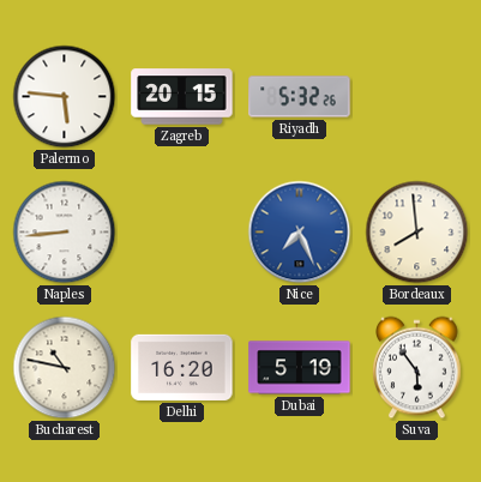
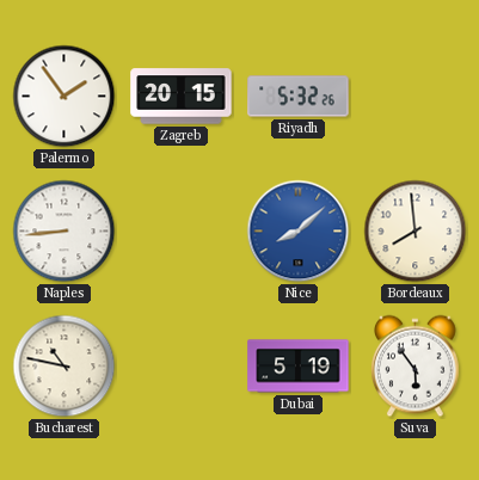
Palermo: 5:46 -> 1:54
Nice: 7:26 -> 8:08
Delhi: 16:20 -> none
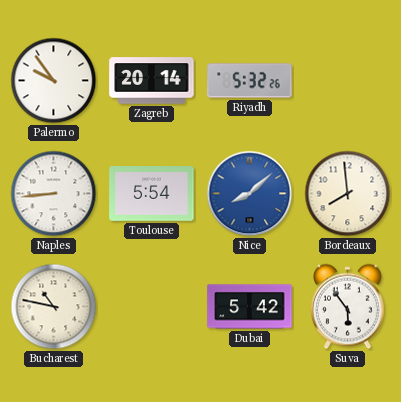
Palermo: 1:54 -> 9:54
Zagreb: 20:15 -> 20:14
Toulouse: none -> 5:54
Dubai: 5:19 -> 5:42
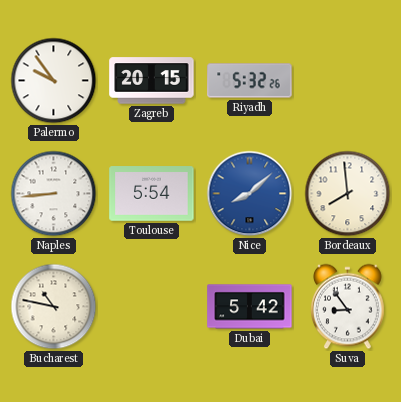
Zagreb: 20:14 -> 20:15
Suva: 5:54 -> 8:54
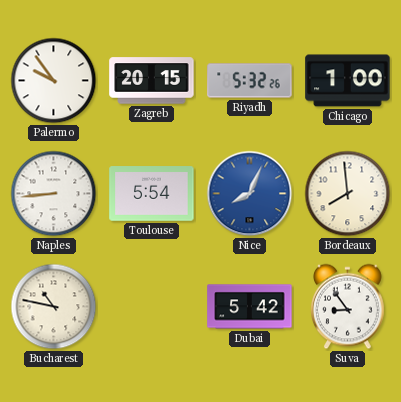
Chicago: none -> 1:00
Nice: 8:08 -> 8:04
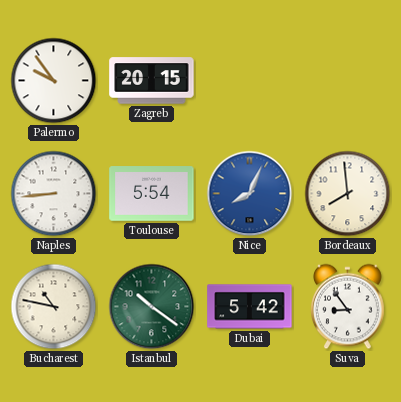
Riyadh: 5:32 -> none
Chicago: 1:00 -> none
Istanbul: none -> 10:21
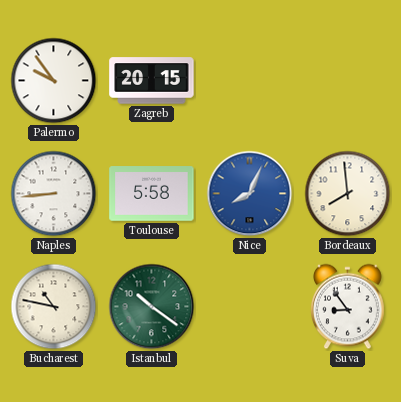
Toulouse: 5:54 -> 5:58
Dubai: 5:42 -> none
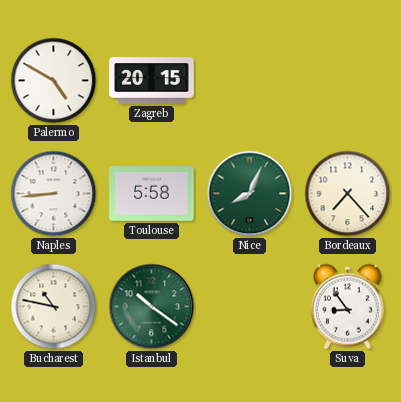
Palermo: 9:54 -> 4:50
Nice dial: blue -> green
Bordeaux: 7:59 -> 7:23
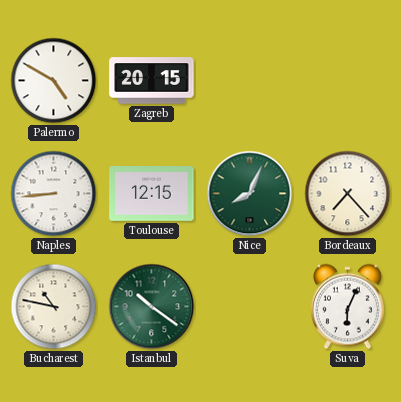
Toulouse: 5:58 -> 12:15
Suva: 8:54 -> 6:04
